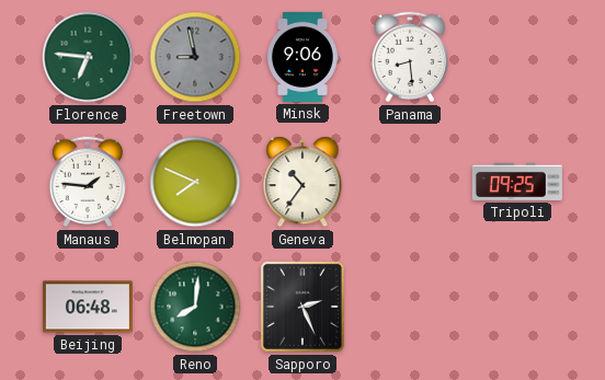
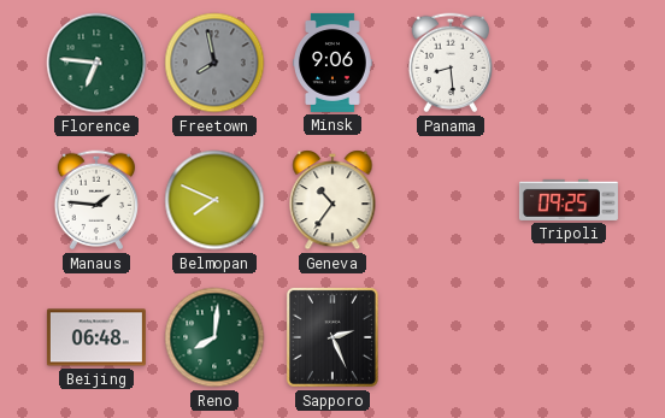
Freetown: 8:58 -> 7:58
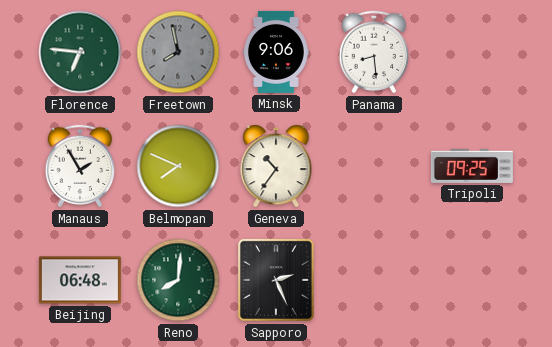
Manaus: 1:46 -> 1:55
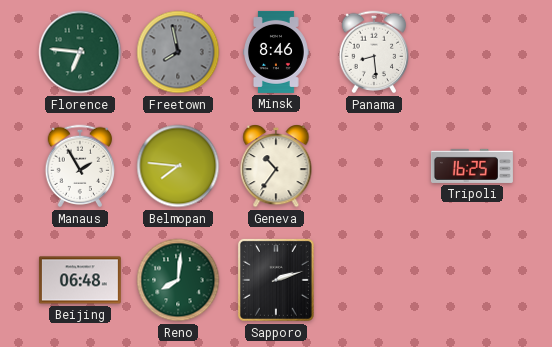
Minsk: 9:06 -> 8:46
Belmopan: 7:49 -> 7:46
Tripoli: 09:25 -> 16:25
Sapporo: 2:26 -> 2:12
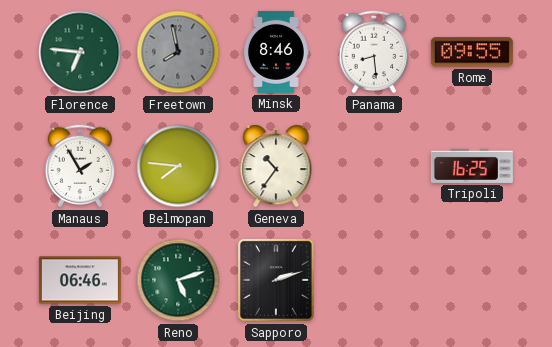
Rome: none -> 09:55
Beijing: 06:48 -> 06:46
Reno: 8:01 -> 5:12
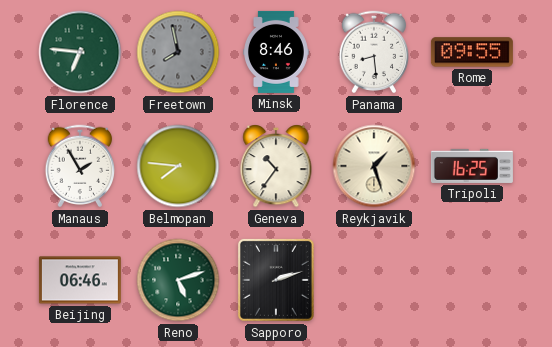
Reykjavik: none -> 1:27
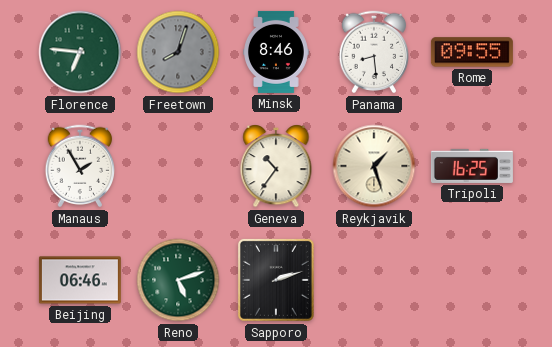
Freetown: 7:58 -> 8:03
Belmopan: 7:46 -> none
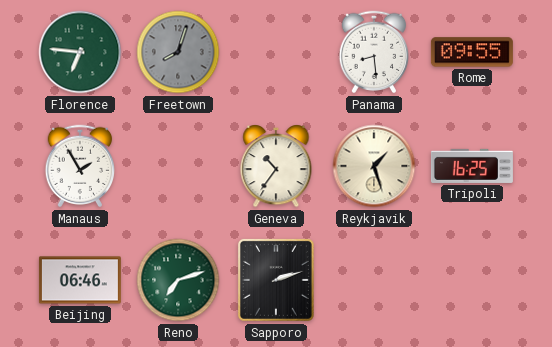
Minsk: 8:46 -> none
Reno: 5:12 -> 7:12
